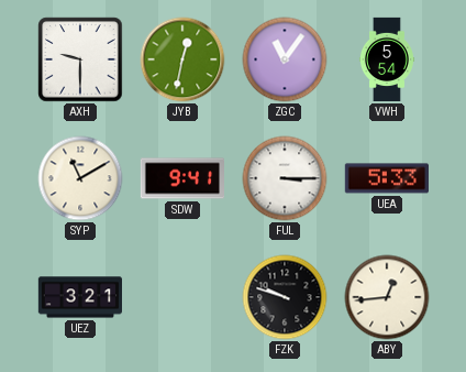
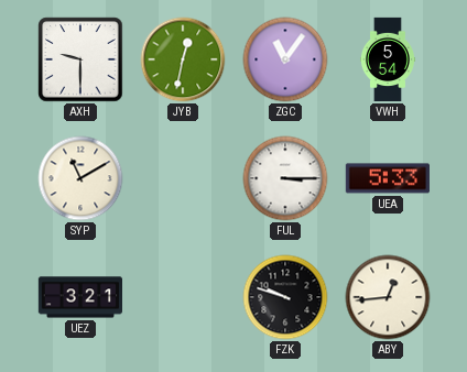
SDW: 9:41 -> none
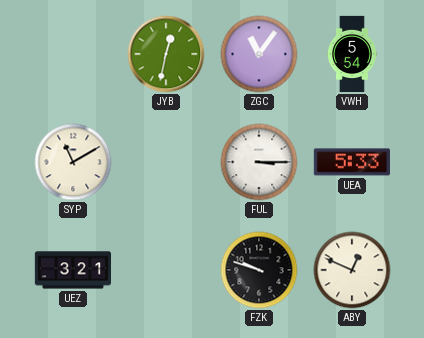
AXH: 9:30 -> none
ABY: 12:44 -> 12:49
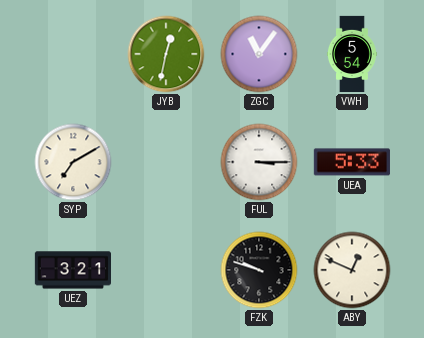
SYP: 11:10 -> 7:10
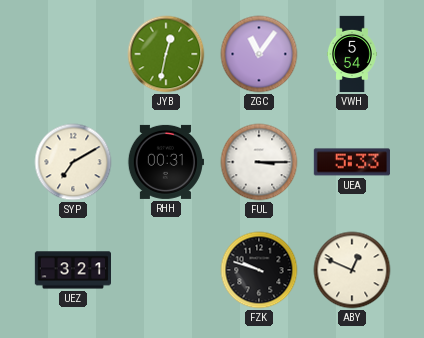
RHH: none -> 00:31
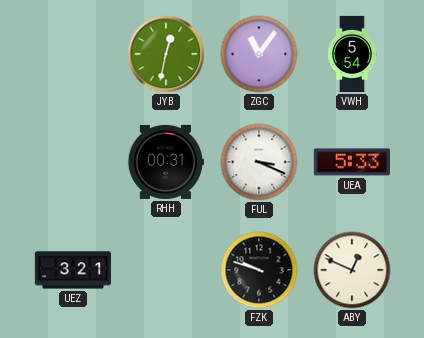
SYP: 7:10 -> none
FUL: 3:15 -> 3:19
